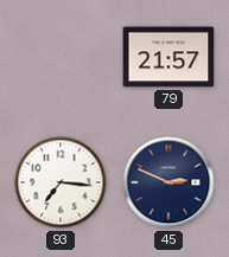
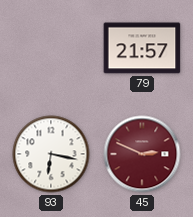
93: 7:16 -> 6:17
45 dial: navy -> burgundy
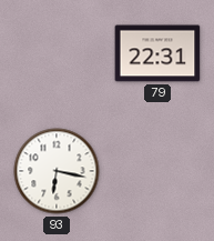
79: 21:57 -> 22:31
45: 2:49 -> none
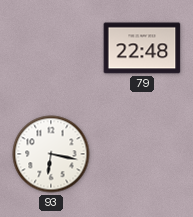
79: 22:31 -> 22:48
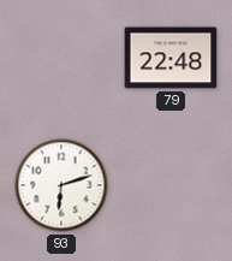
93: 6:17 -> 6:12
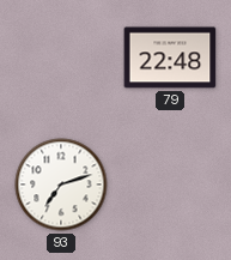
93: 6:12 -> 7:12
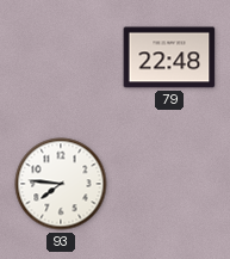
93: 7:12 -> 7:46
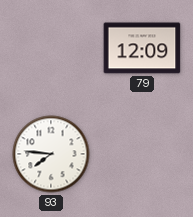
79: 22:48 -> 12:09
